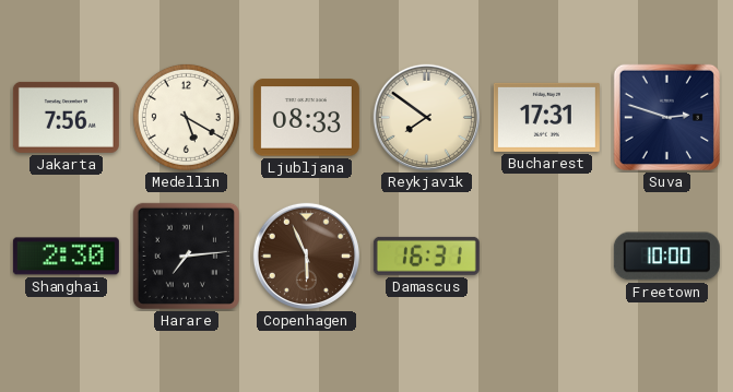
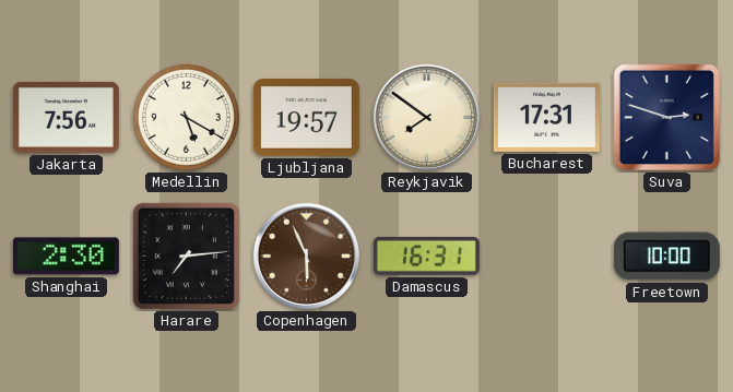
Ljubljana: 08:33 -> 19:57
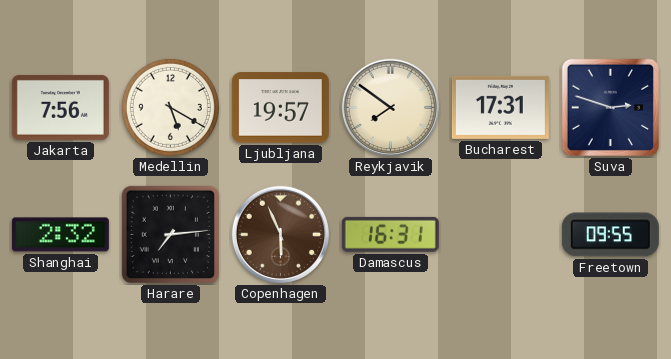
Shanghai: 2:30 -> 2:32
Freetown: 10:00 -> 09:55
